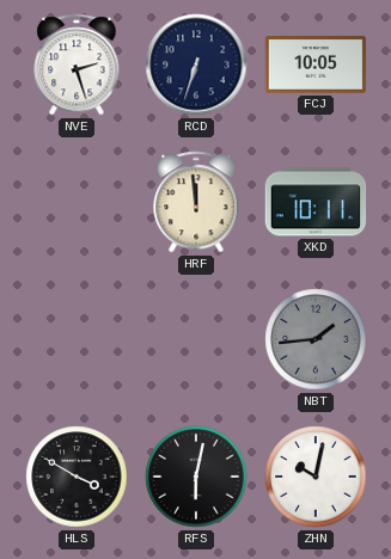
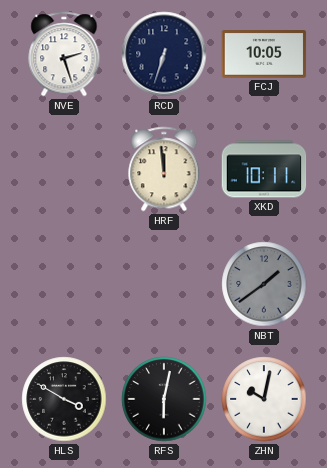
NBT: 1:44 -> 1:39
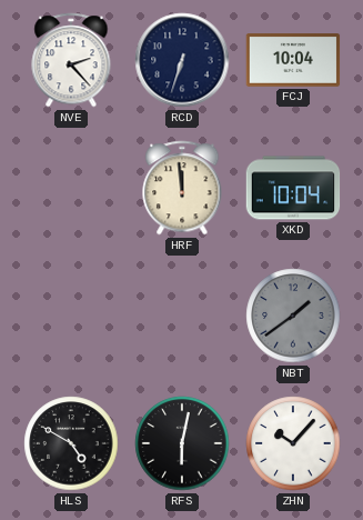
NVE: 2:27 -> 2:23
FCJ: 10:05 -> 10:04
XKD: 10:11 -> 10:04
HLS: 3:50 -> 4:50
ZHN: 10:02 -> 10:07
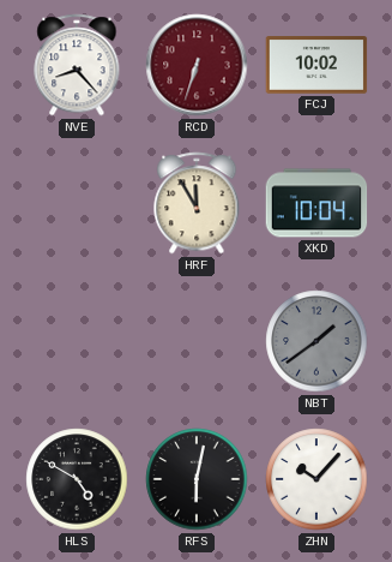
NVE: 2:23 -> 8:23
RCD dial: navy -> burgundy
FCJ: 10:04 -> 10:02
HRF: 11:59 -> 11:55
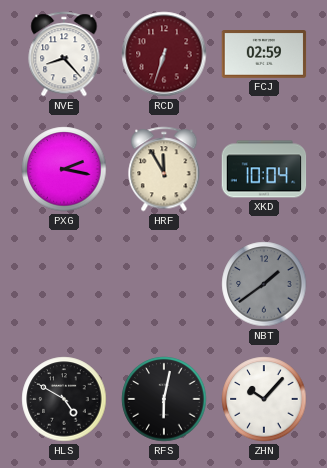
FCJ: 10:02 -> 02:59
PXG: none -> 2:17
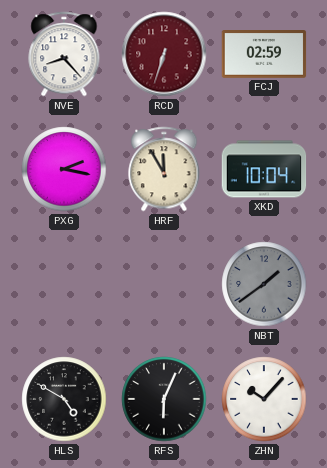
RFS: 6:02 -> 6:04
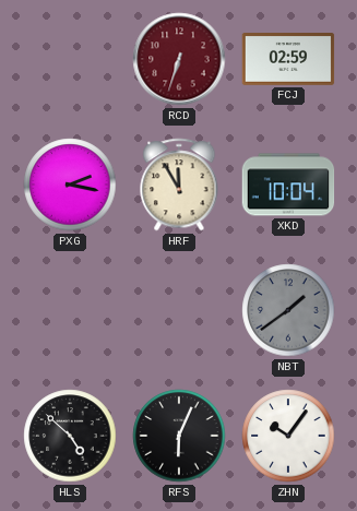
NVE: 8:23 -> none
HLS: 4:50 -> 4:52
ZHN: 10:07 -> 10:06
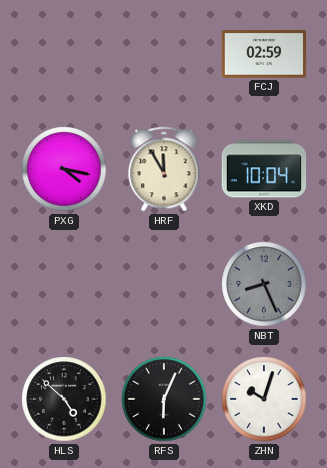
RCD: 6:33 -> none
PXG: 2:17 -> 4:17
NBT: 1:39 -> 8:26
ZHN: 10:06 -> 10:03
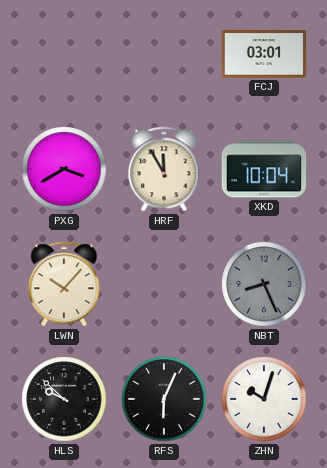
FCJ: 02:59 -> 03:01
PXG: 4:17 -> 3:40
LWN: none -> 10:07
HLS: 4:52 -> 9:52
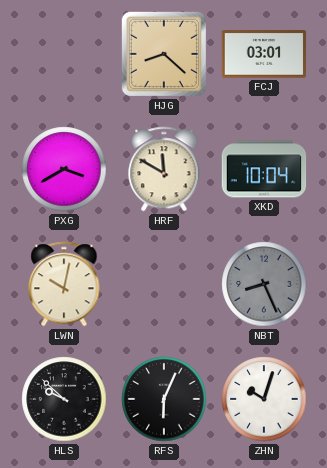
HJG: none -> 8:22
HRF: 11:55 -> 11:50
LWN: 10:07 -> 10:02
